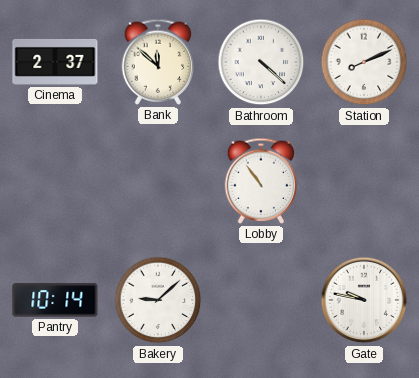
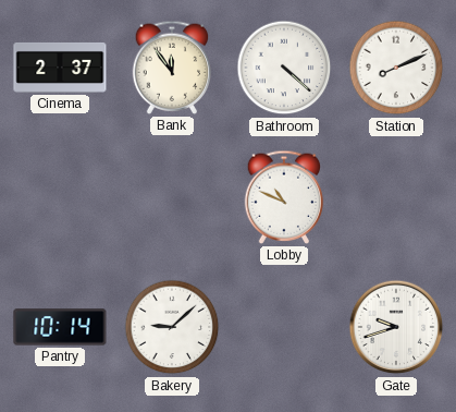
Bank: 11:52 -> 11:54
Lobby: 10:54 -> 10:49
Gate: 9:47 -> 9:42
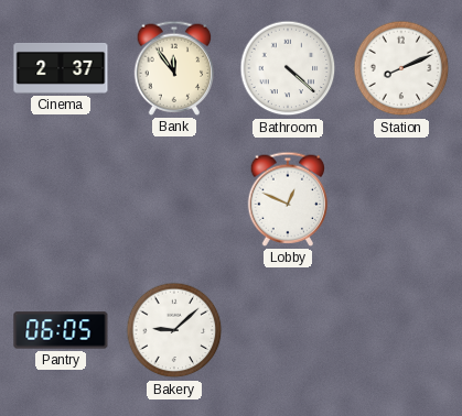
Lobby: 10:49 -> 12:49
Pantry: 10:14 -> 06:05
Gate: 9:42 -> none
